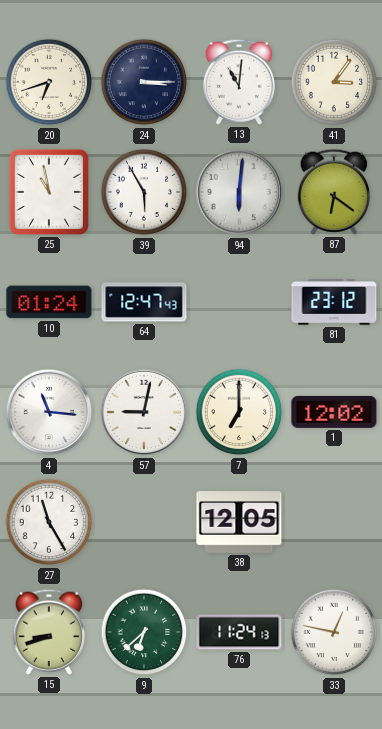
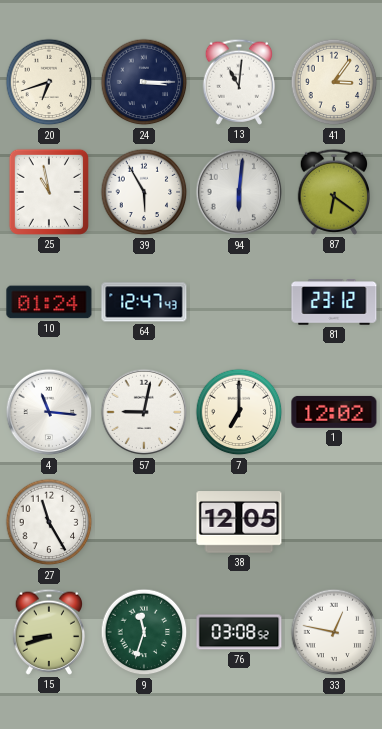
9: 6:38 -> 11:33
76: 11:24 -> 03:08
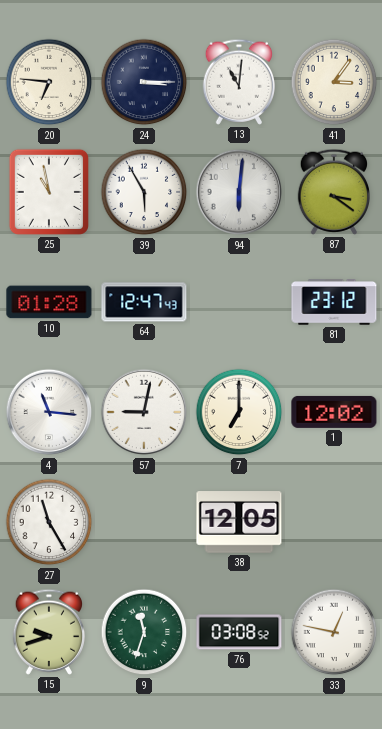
20: 6:42 -> 6:46
87: 6:21 -> 3:21
10: 01:24 -> 01:28
15: 8:42 -> 9:42
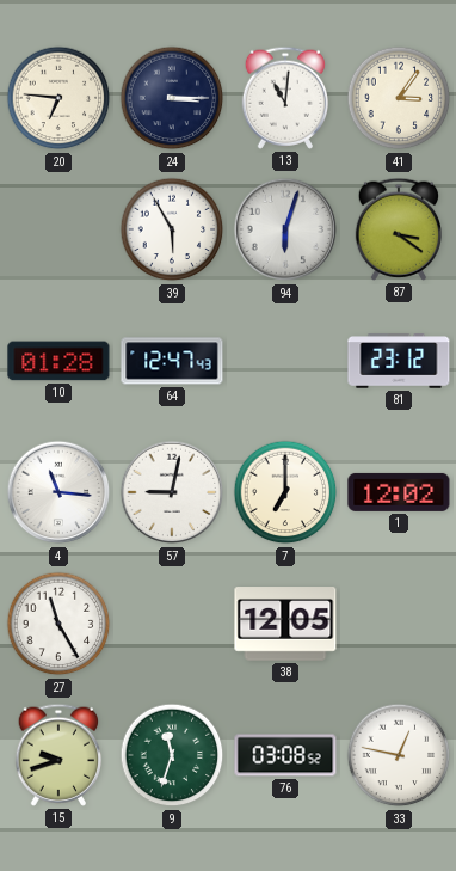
25: 10:58 -> none
94: 6:01 -> 6:03
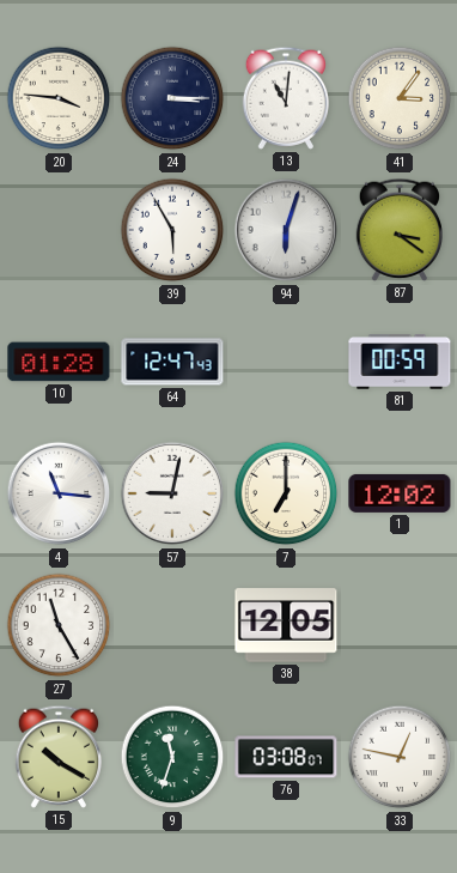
20: 6:46 -> 3:46
81: 23:12 -> 00:59
15: 9:42 -> 10:20
76: 03:08:52 -> 03:08:07
